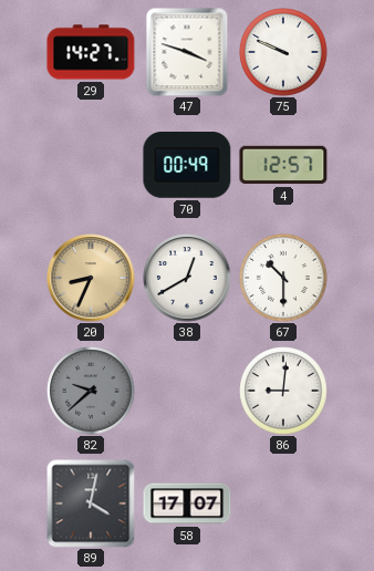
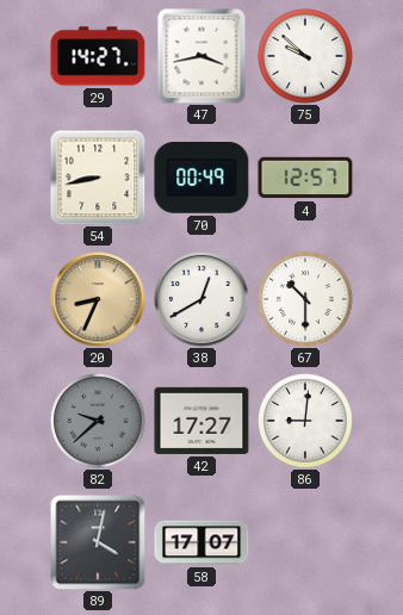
47: 3:48 -> 3:43
75: 9:49 -> 9:52
54: none -> 8:43
42: none -> 17:27
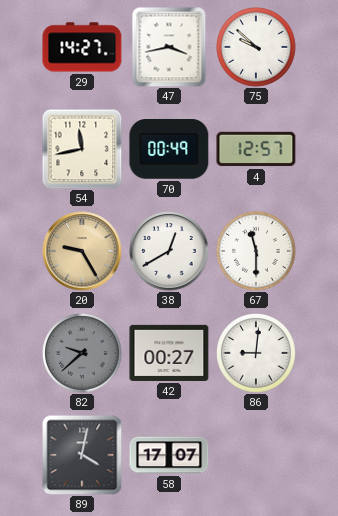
54: 8:43 -> 11:43
20: 8:34 -> 9:25
67: 10:30 -> 11:30
42: 17:27 -> 00:27
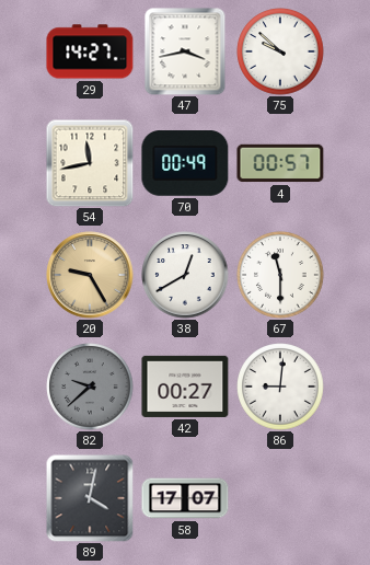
4: 12:57 -> 00:57
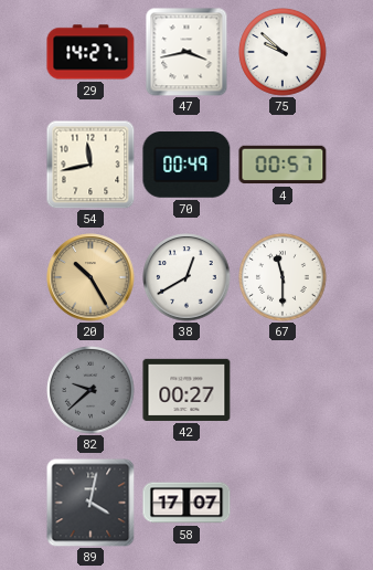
20: 9:25 -> 10:25
86: 9:01 -> none
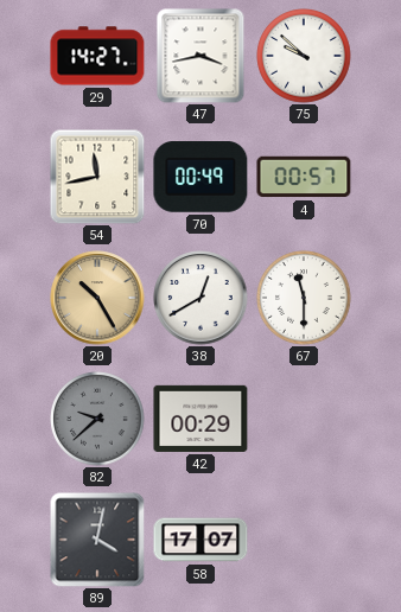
42: 00:27 -> 00:29
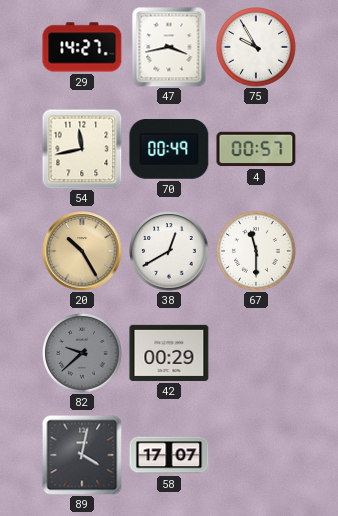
75: 9:52 -> 9:55
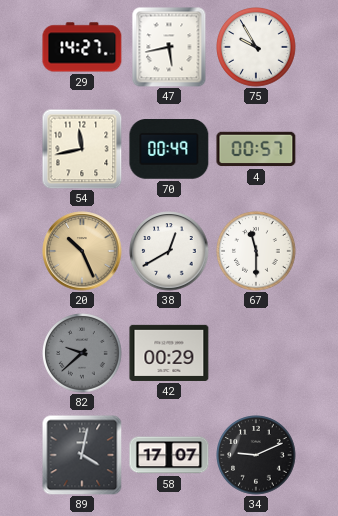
47: 3:43 -> 5:43
20: 10:25 -> 10:26
34: none -> 9:11
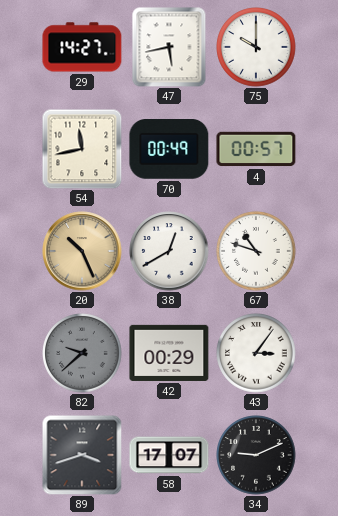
75: 9:55 -> 10:00
67: 11:30 -> 10:48
43: none -> 3:06
89: 4:02 -> 3:42
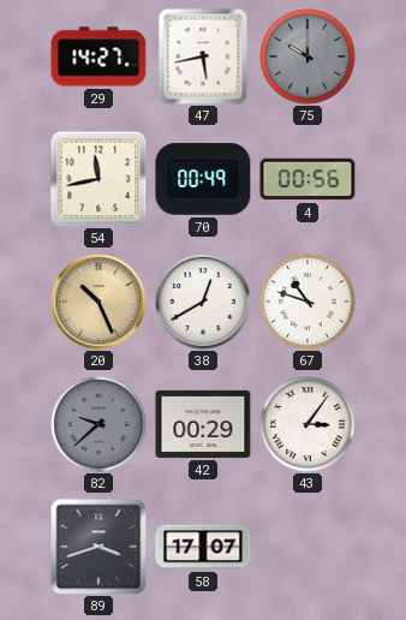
75 dial: white -> grey
4: 00:57 -> 00:56
34: 9:11 -> none
